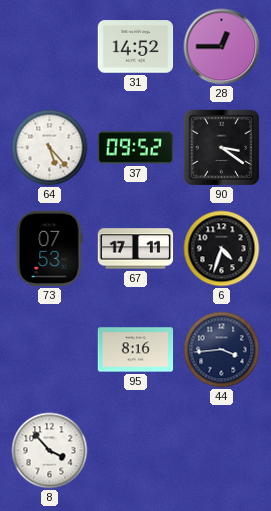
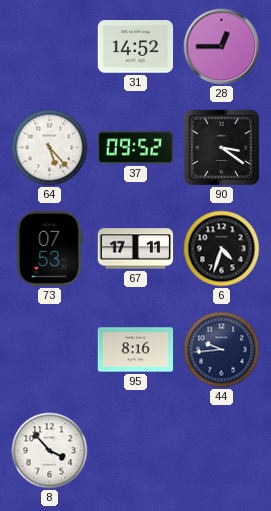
44: 3:44 -> 9:44
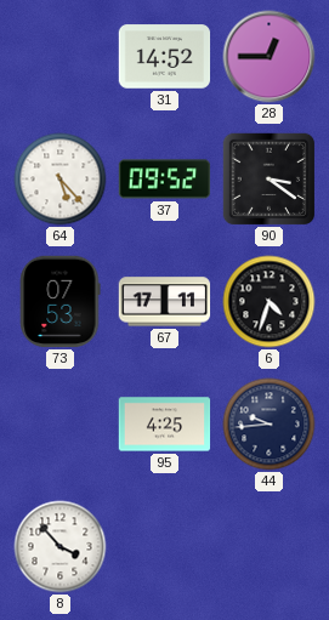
95: 8:16 -> 4:25
